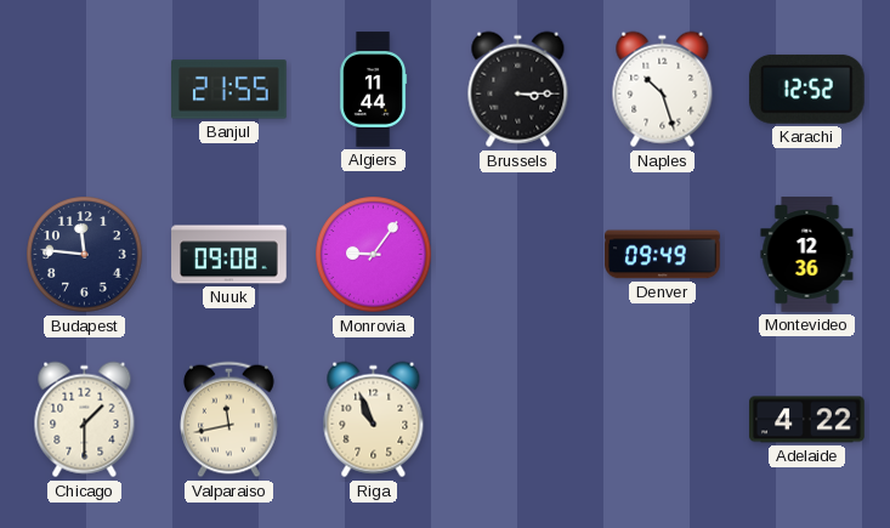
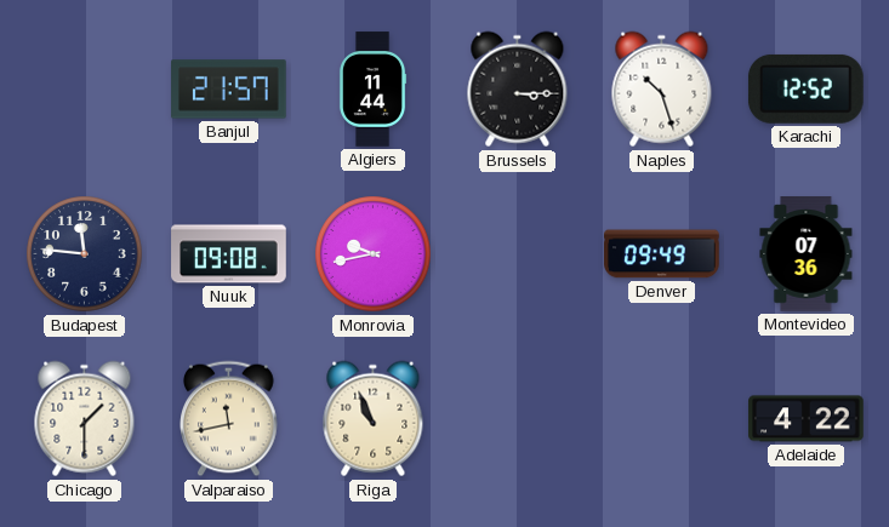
Banjul: 21:55 -> 21:57
Monrovia: 9:06 -> 9:43
Montevideo: 12:36 -> 07:36
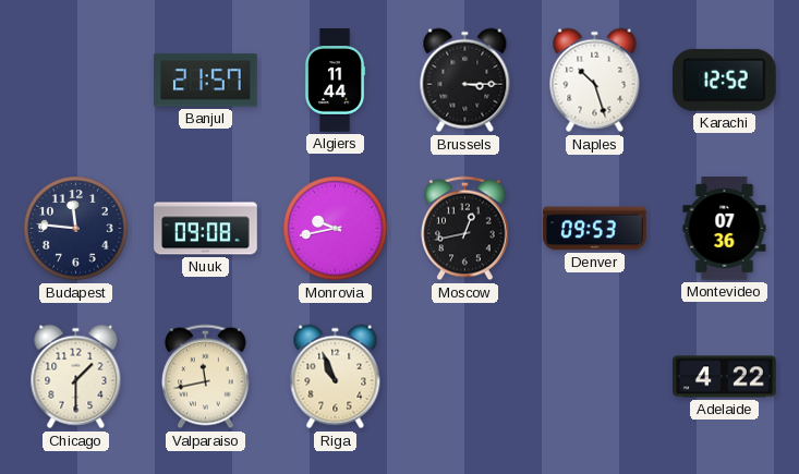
Moscow: none -> 12:43
Denver: 09:49 -> 09:53
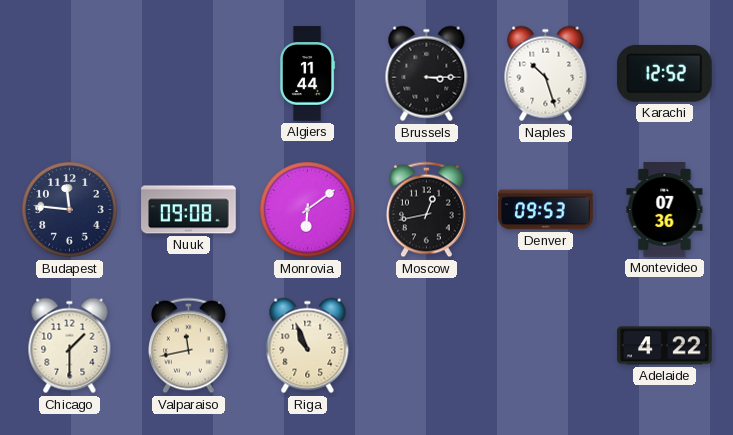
Banjul: 21:57 -> none
Monrovia: 9:43 -> 6:09
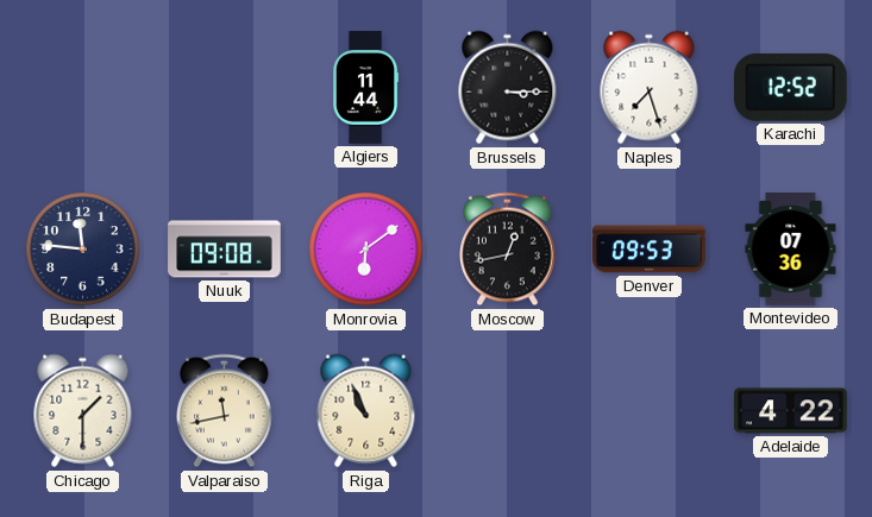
Naples: 10:27 -> 7:27
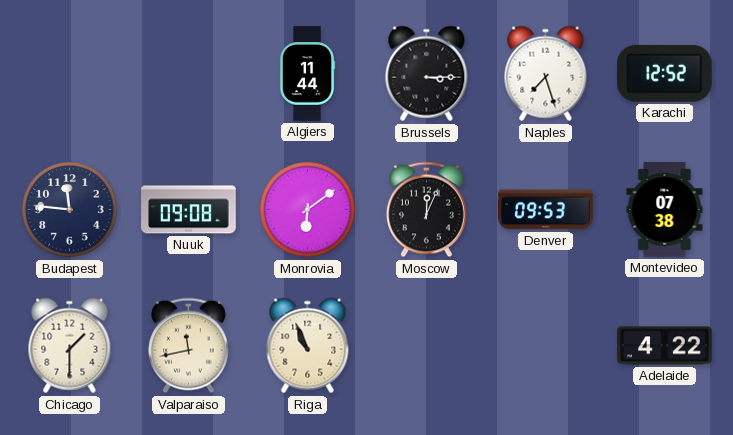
Moscow: 12:43 -> 12:04
Montevideo: 07:36 -> 07:38
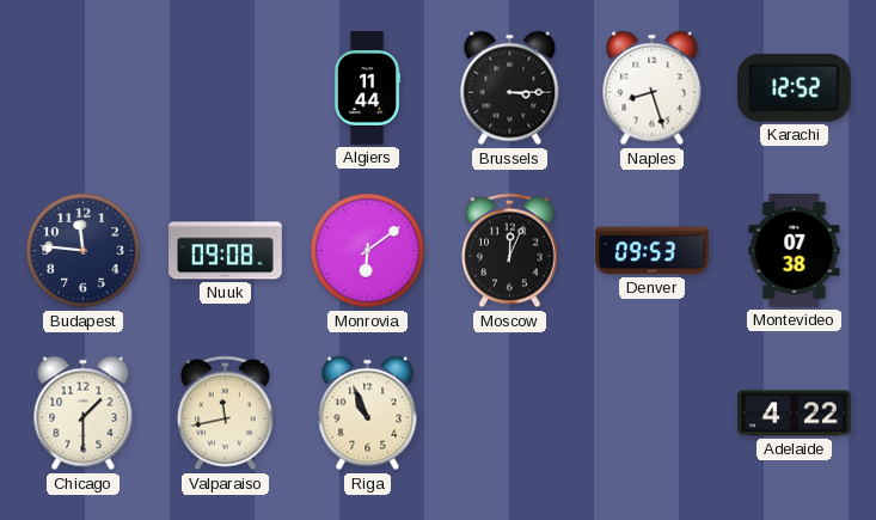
Naples: 7:27 -> 8:27
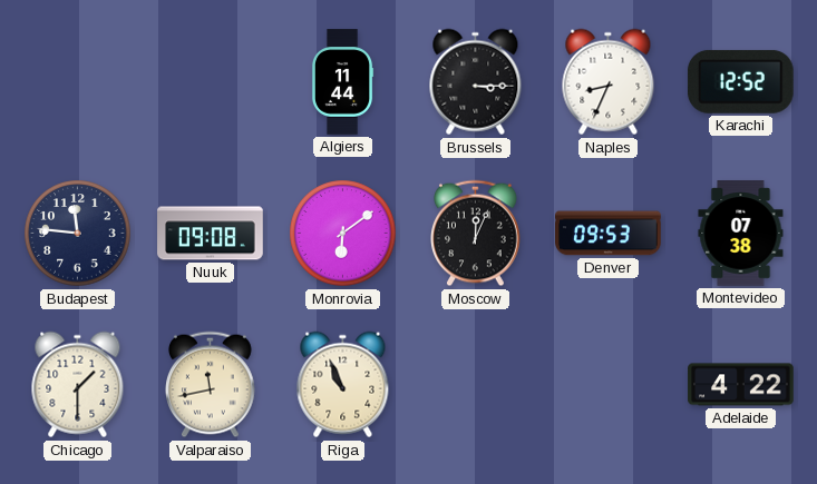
Naples: 8:27 -> 8:34
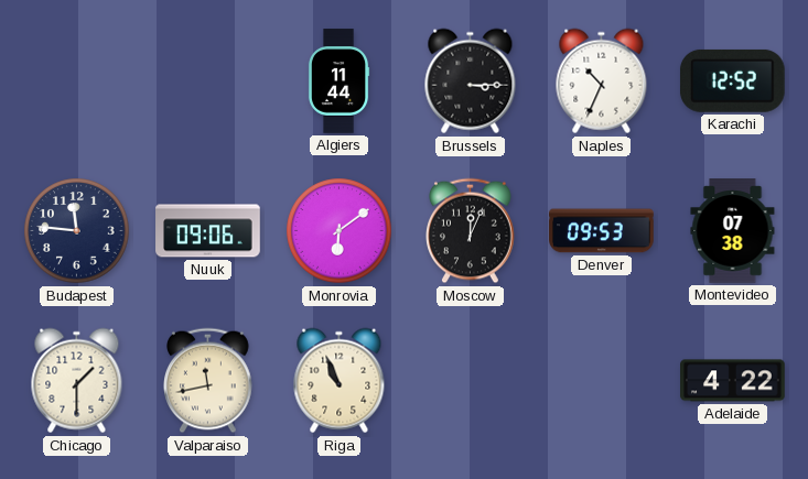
Naples: 8:34 -> 10:34
Nuuk: 09:08 -> 09:06
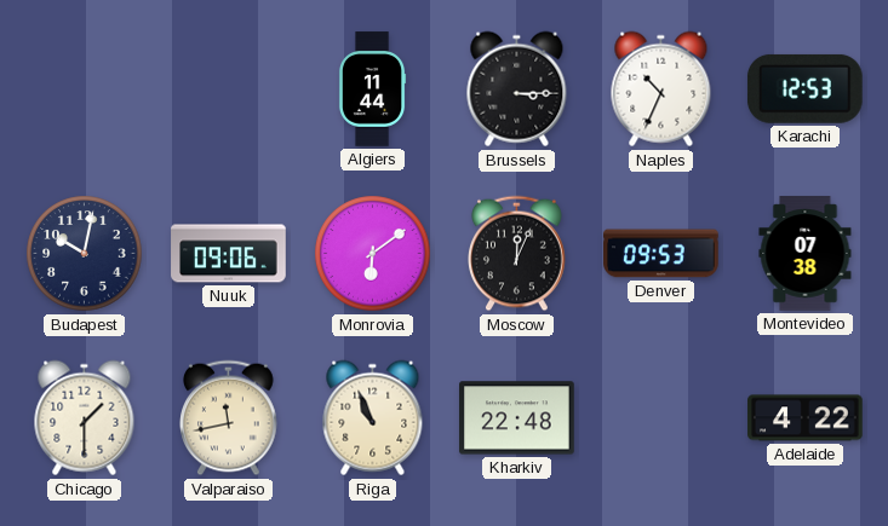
Karachi: 12:52 -> 12:53
Budapest: 11:46 -> 10:02
Kharkiv: none -> 22:48
